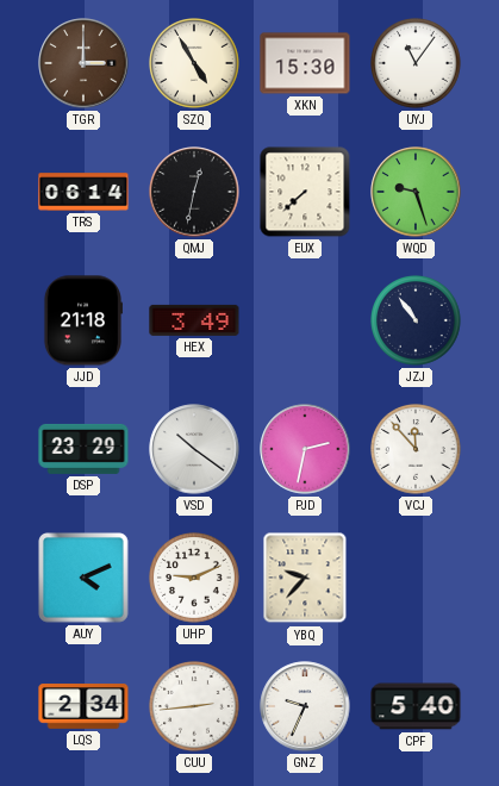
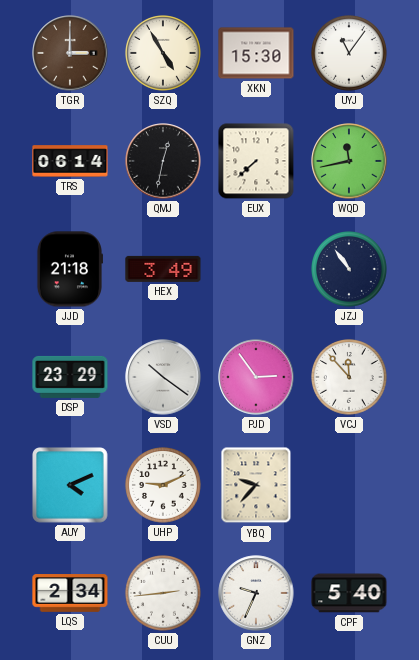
WQD: 9:27 -> 11:43
PJD: 2:32 -> 2:54
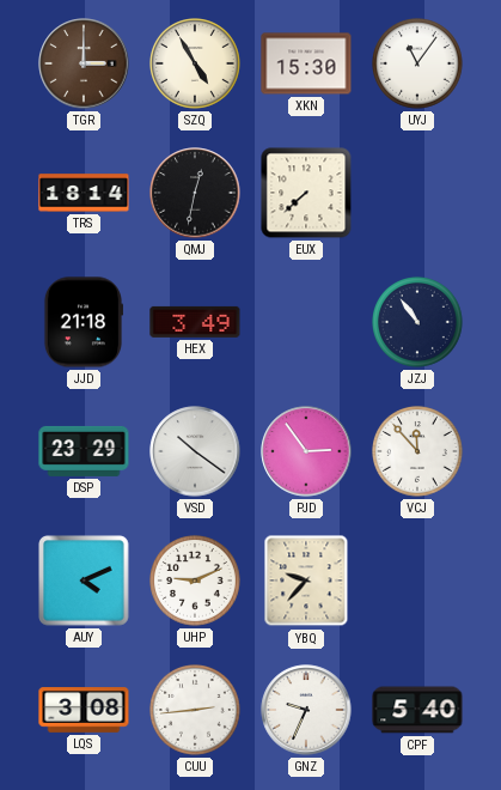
TRS: 06:14 -> 18:14
WQD: 11:43 -> none
LQS: 2:34 -> 3:08
